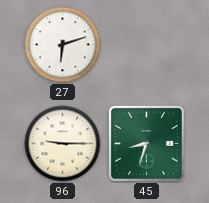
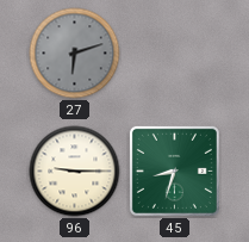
27 dial: white -> grey
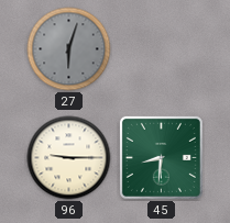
27: 6:12 -> 6:03
45: 8:33 -> 8:31
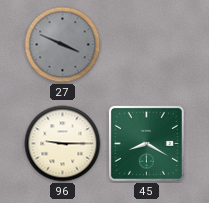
27: 6:03 -> 3:49
45: 8:31 -> 8:20
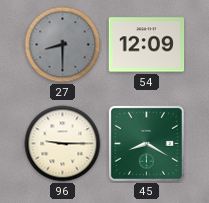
27: 3:49 -> 8:30
54: none -> 12:09
